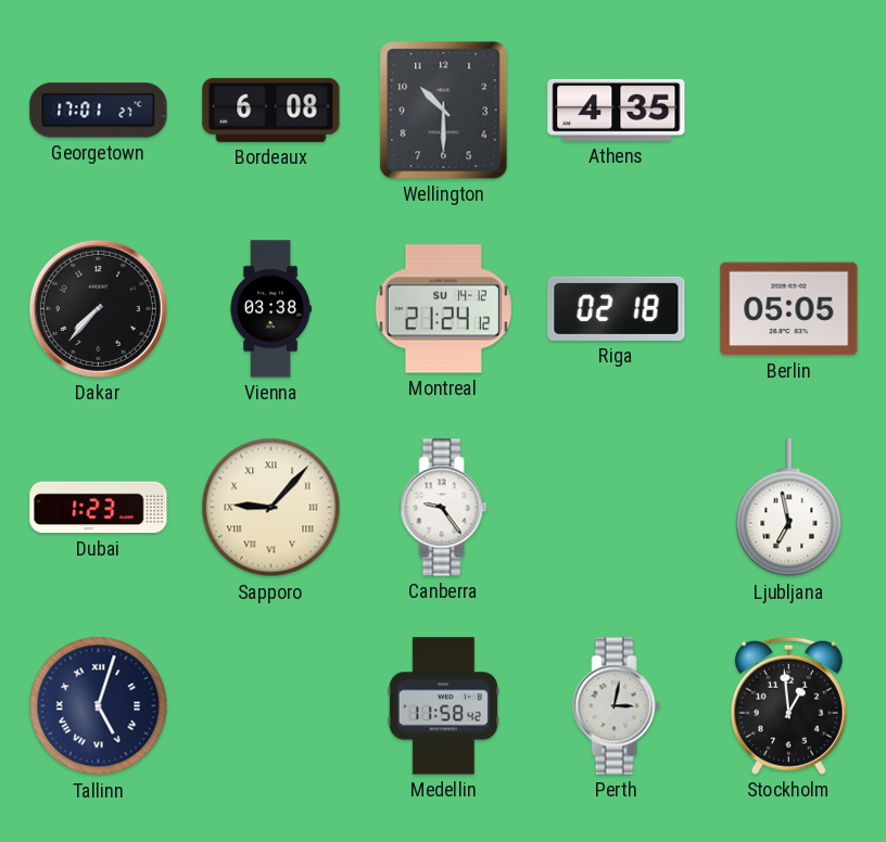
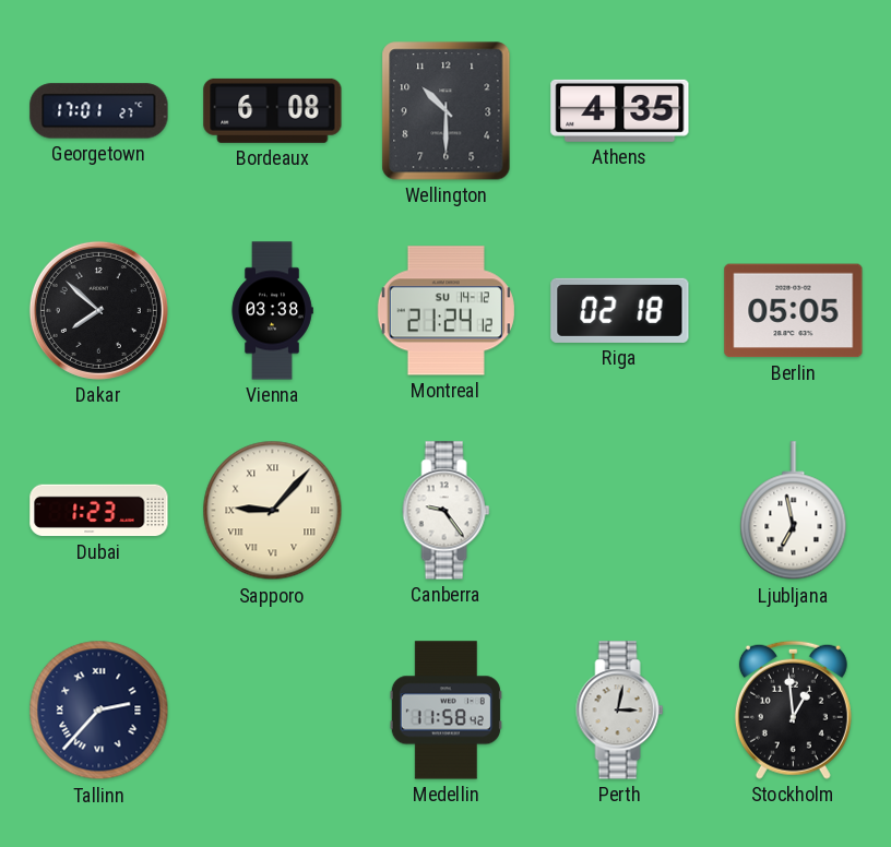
Dakar: 7:37 -> 7:52
Tallinn: 5:03 -> 2:37
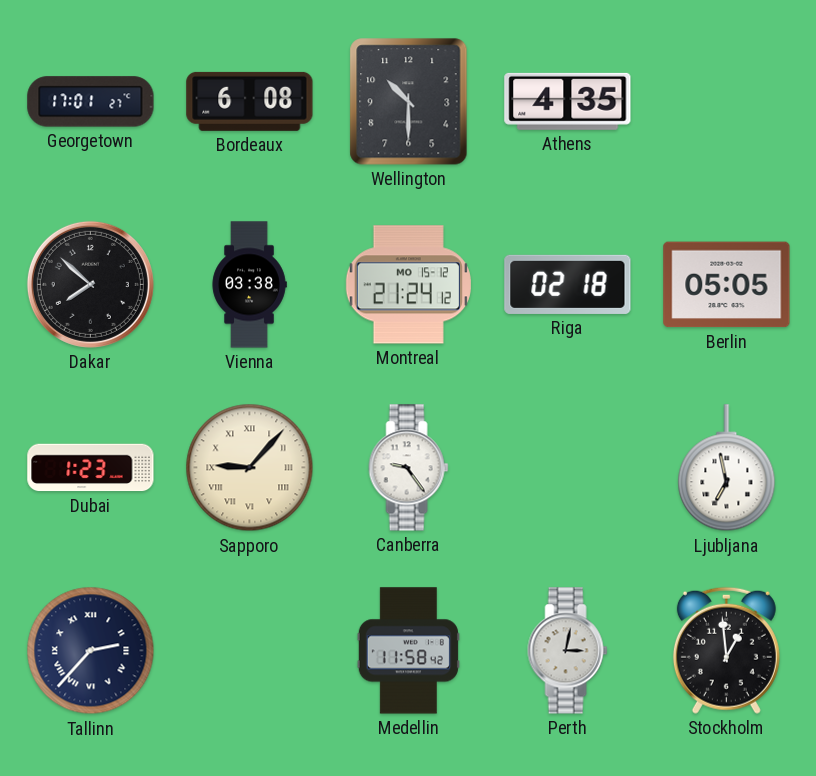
Montreal date: SU 14-12 -> MO 15-12
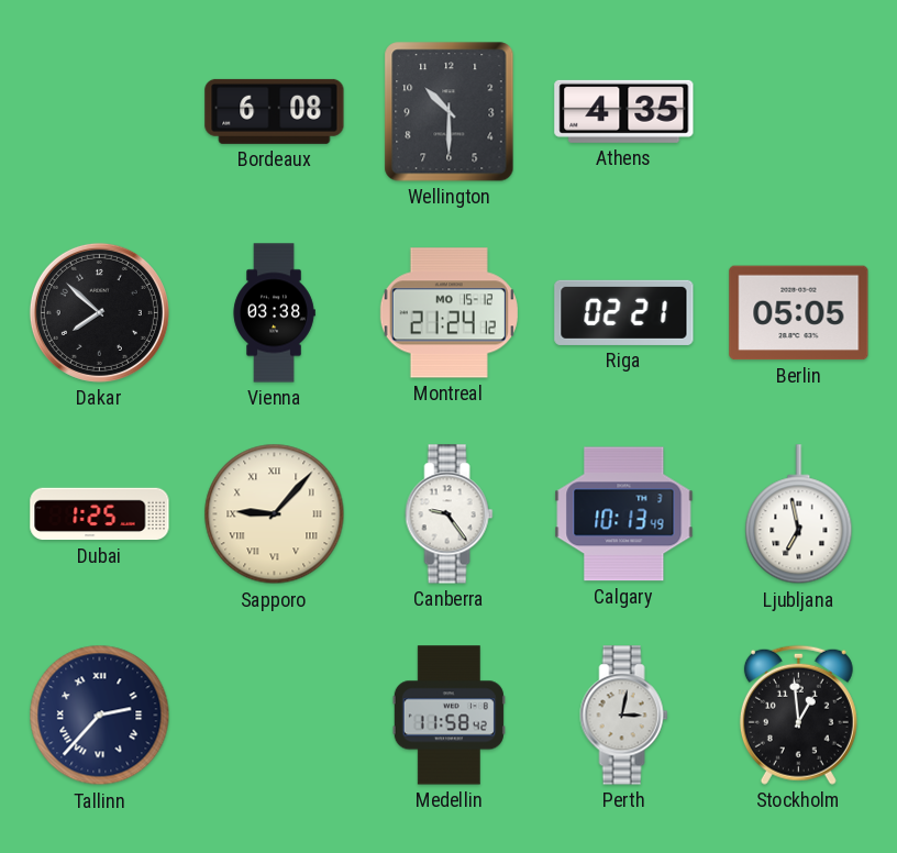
Georgetown: 17:01 -> none
Riga: 02:18 -> 02:21
Dubai: 1:23 -> 1:25
Calgary: none -> 10:13
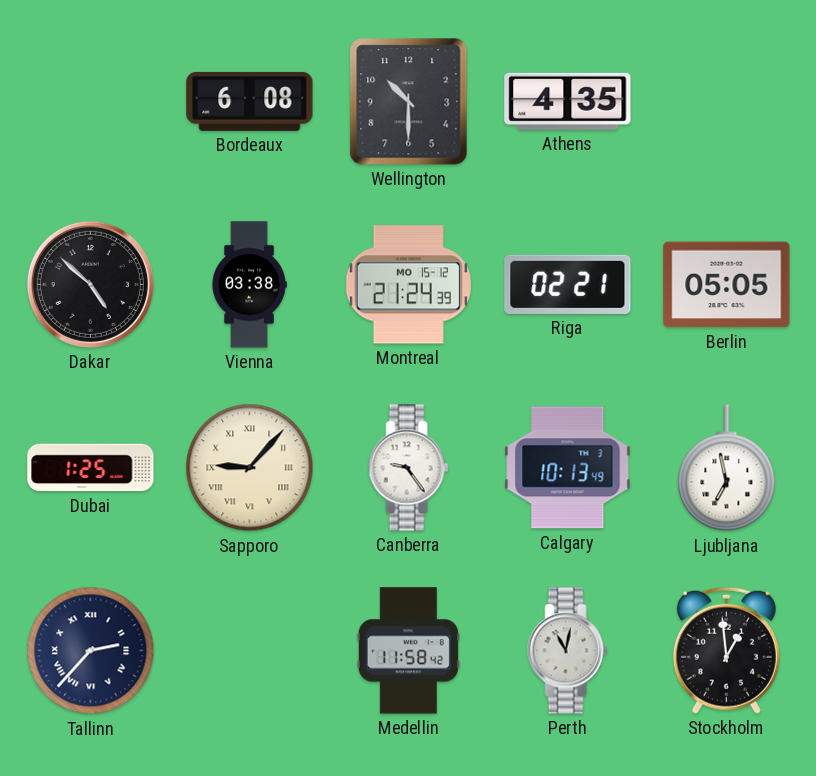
Dakar: 7:52 -> 4:52
Montreal: 21:24:12 -> 21:24:39
Perth: 3:02 -> 11:02
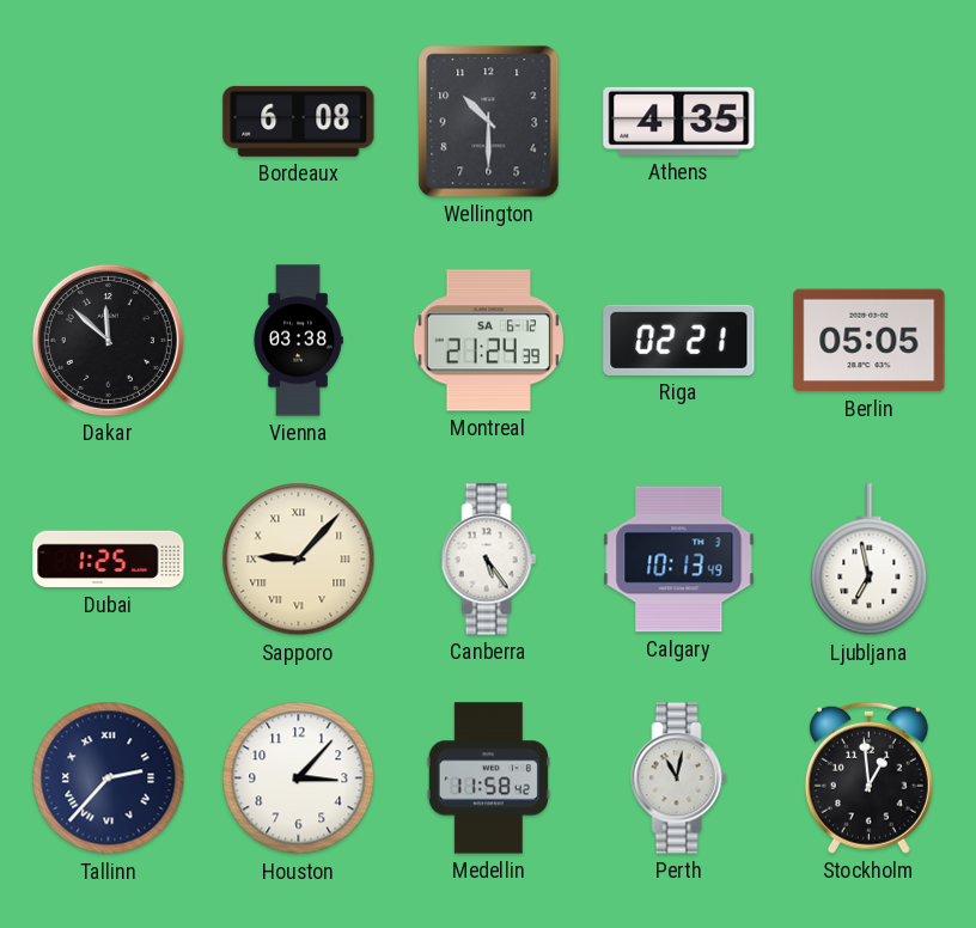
Dakar: 4:52 -> 11:52
Montreal date: MO 15-12 -> SA 6-12
Canberra: 9:24 -> 5:24
Houston: none -> 3:07
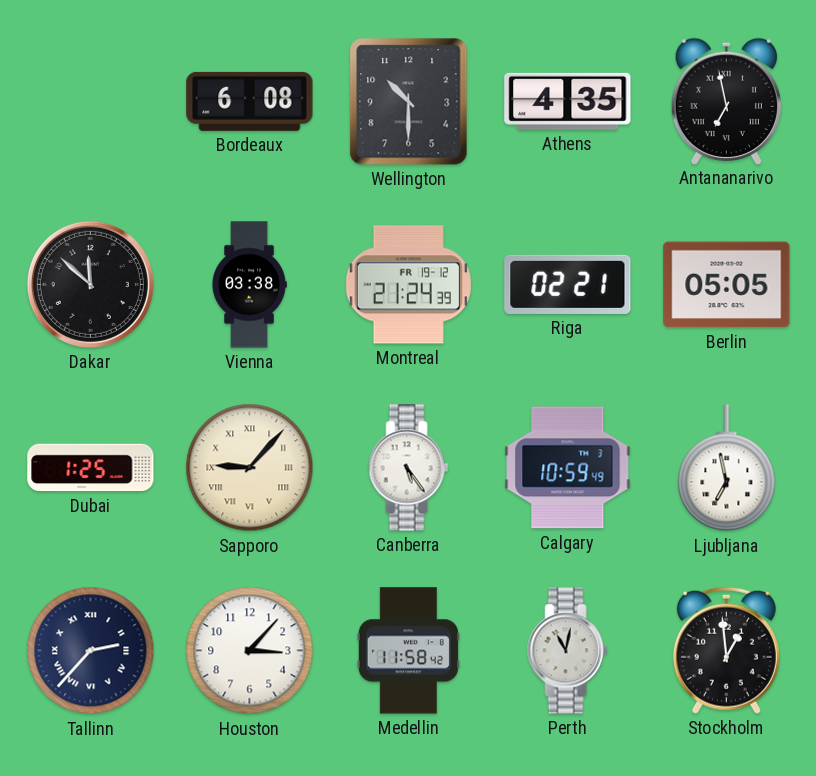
Antananarivo: none -> 6:58
Montreal date: SA 6-12 -> FR 19-12
Calgary: 10:13 -> 10:59
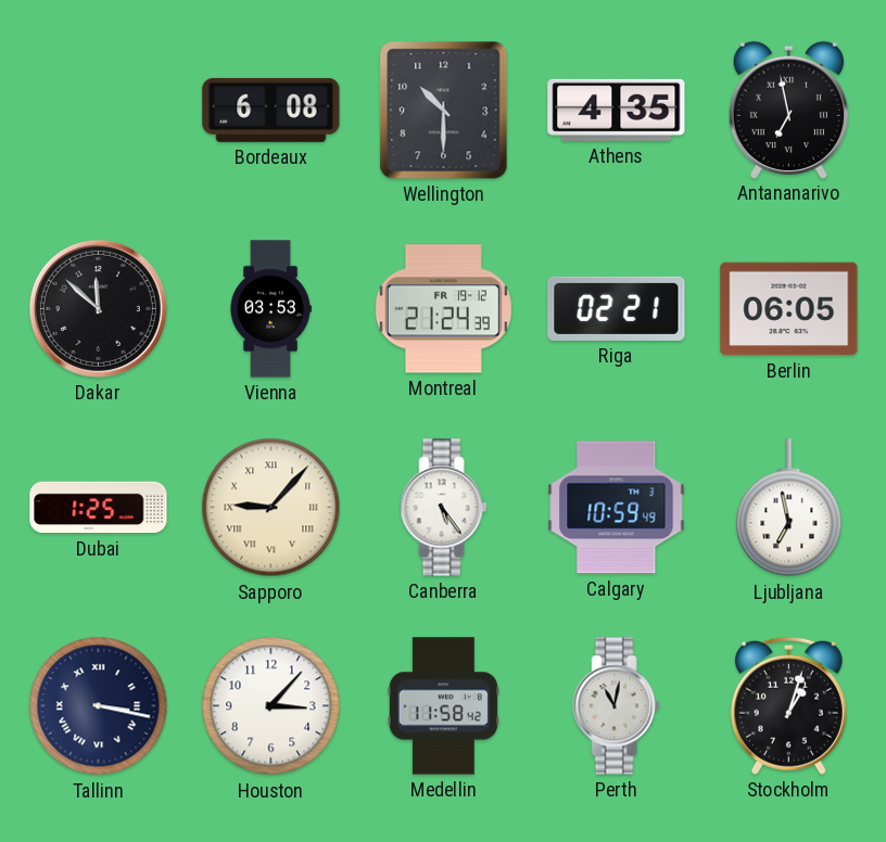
Vienna: 03:38 -> 03:53
Berlin: 05:05 -> 06:05
Tallinn: 2:37 -> 3:17
Stockholm: 12:59 -> 1:03
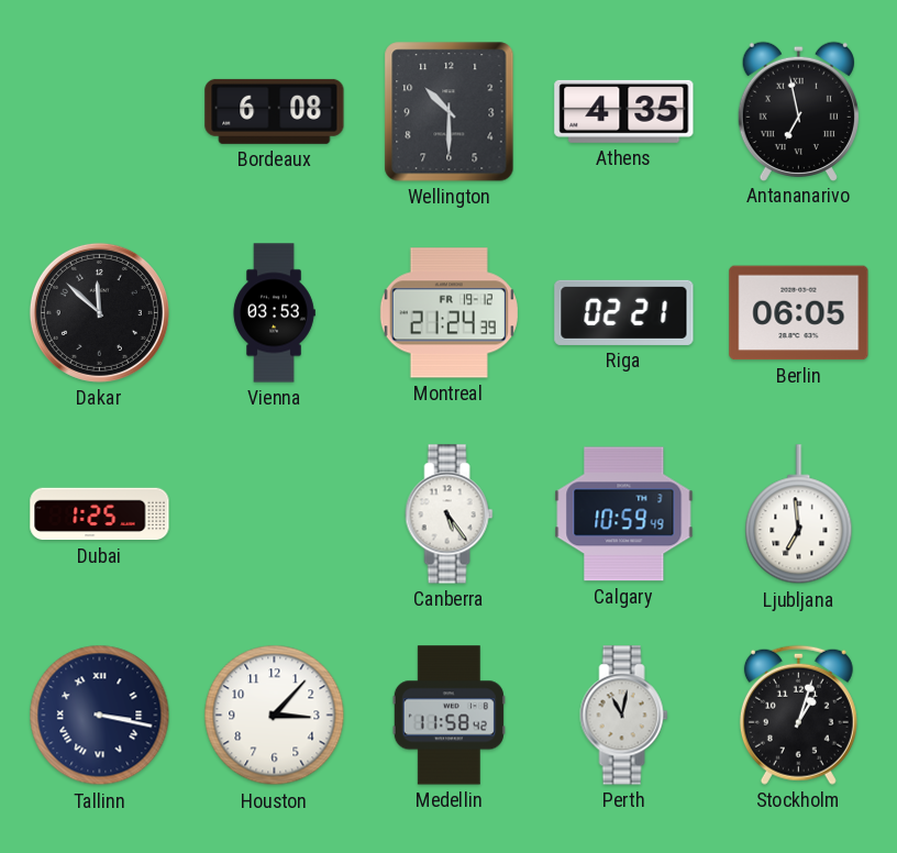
Sapporo: 9:07 -> none
Ljubljana: 6:58 -> 6:59
